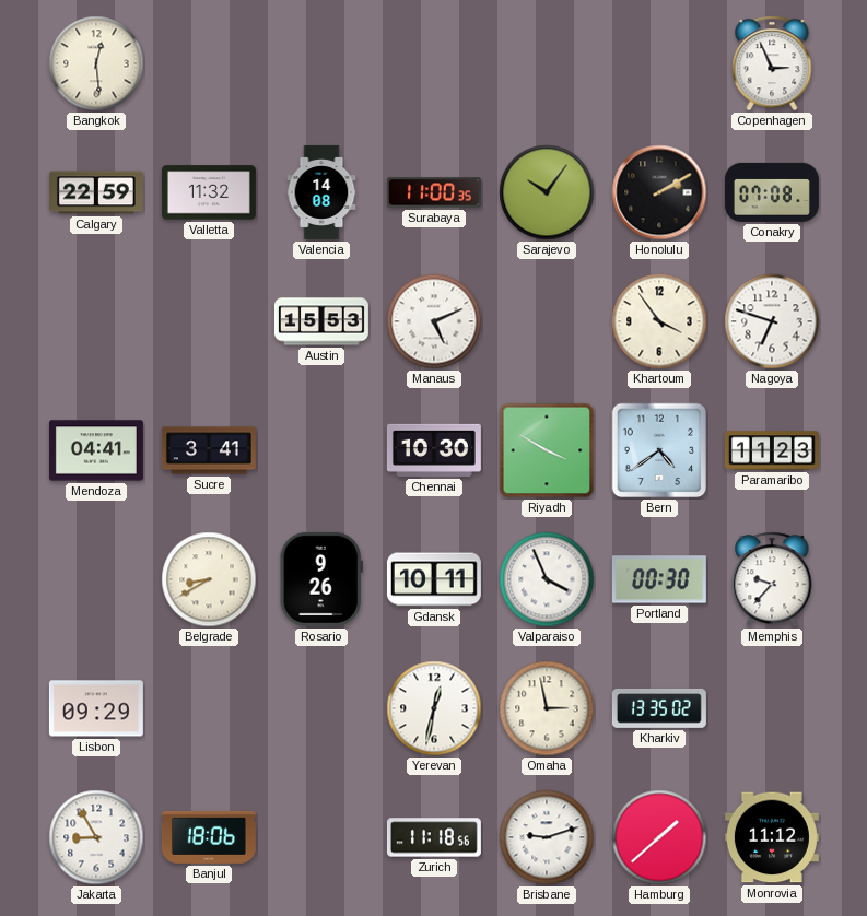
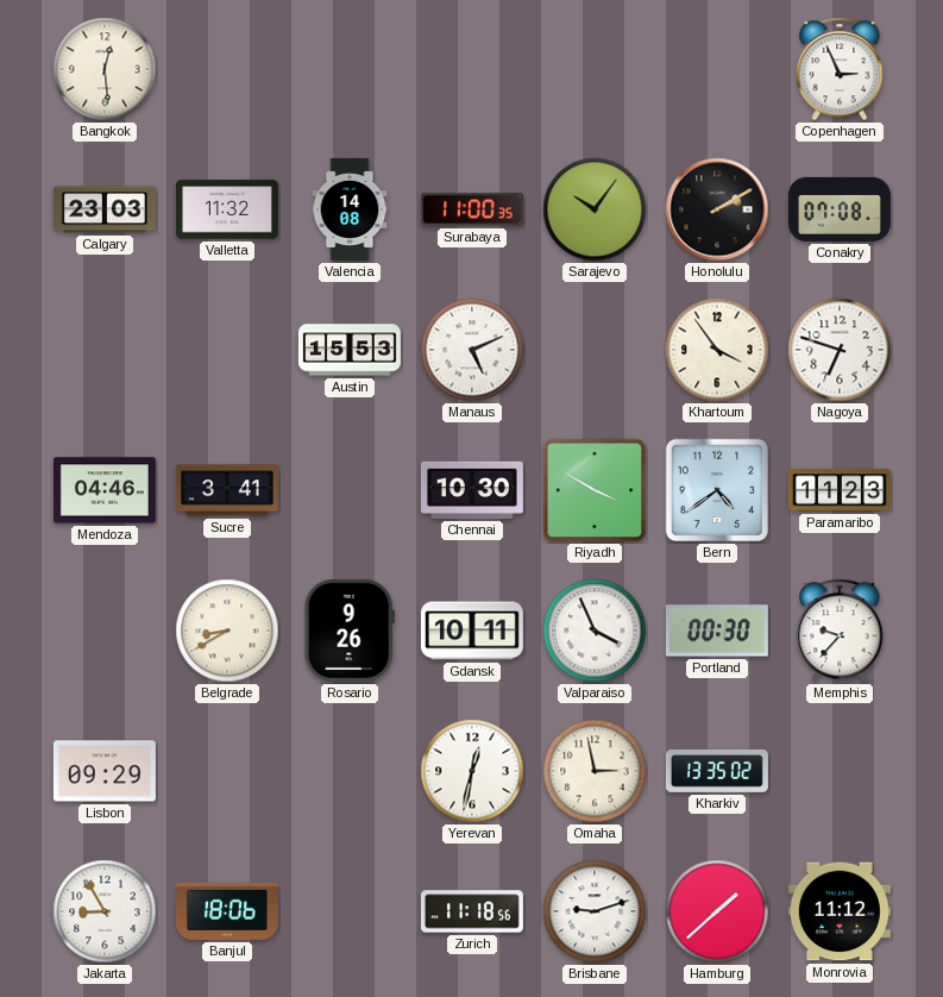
Calgary: 22:59 -> 23:03
Mendoza: 04:41 -> 04:46
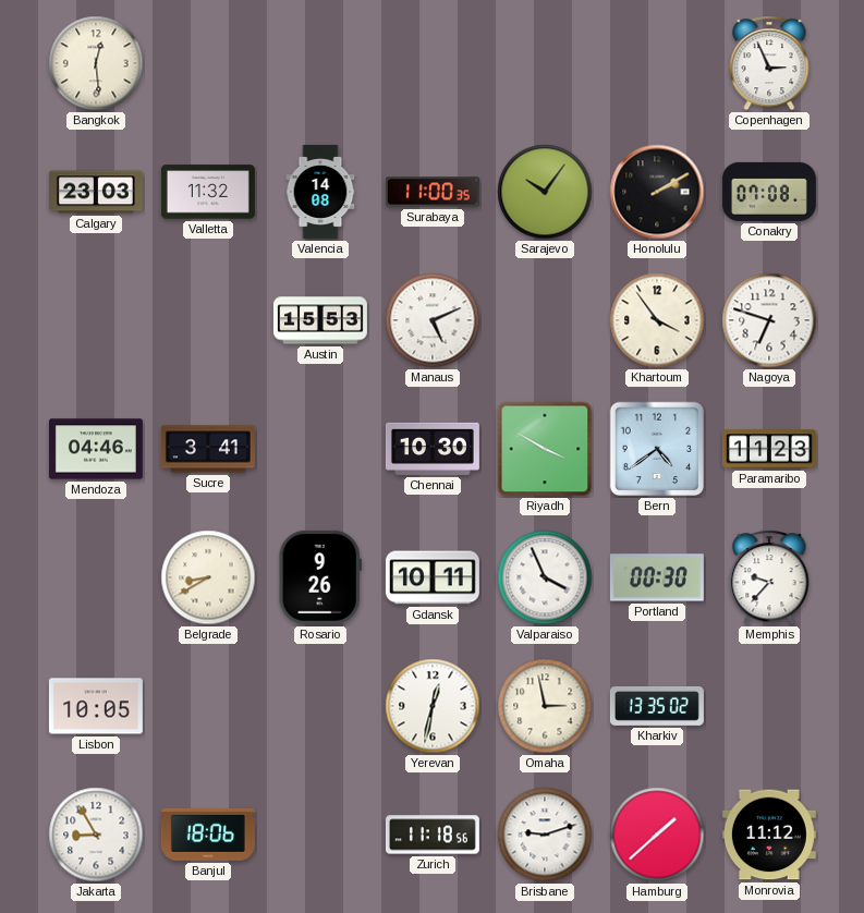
Lisbon: 09:29 -> 10:05
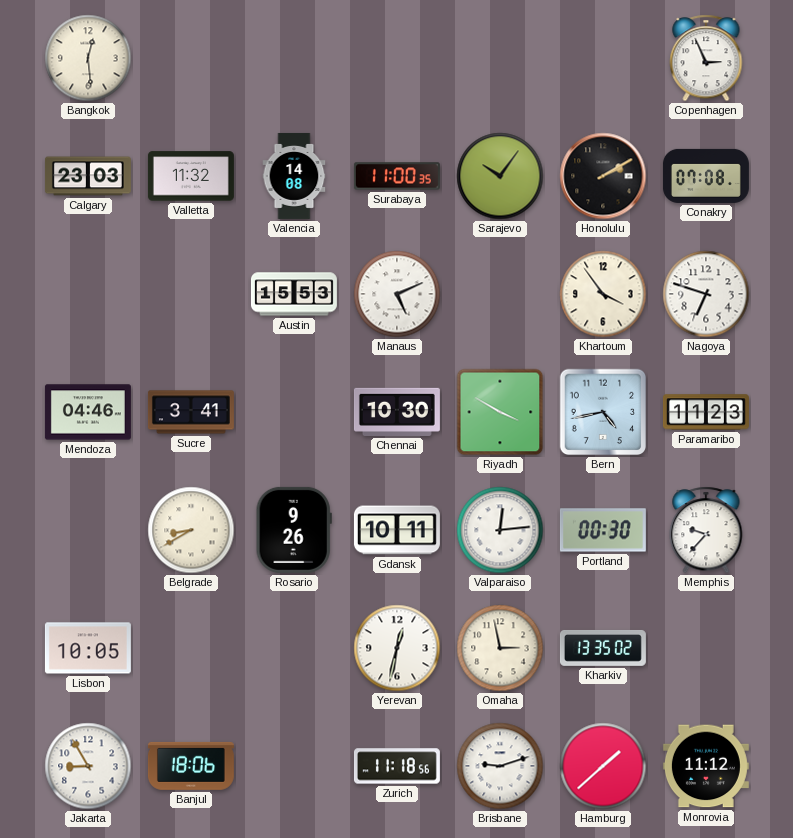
Bern: 4:39 -> 4:43
Valparaiso: 3:56 -> 12:14
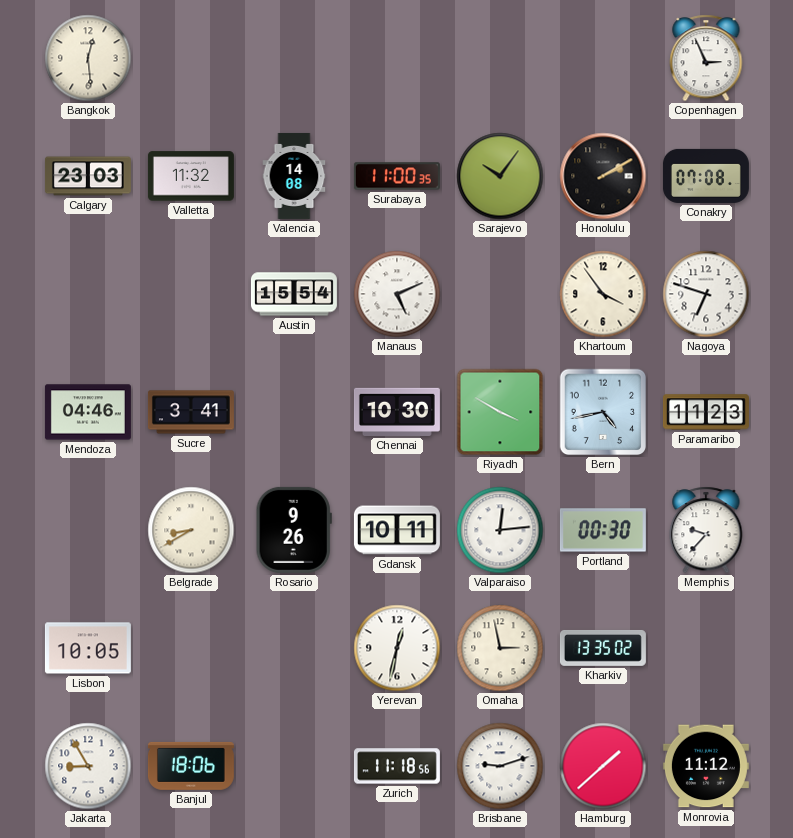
Austin: 15:53 -> 15:54
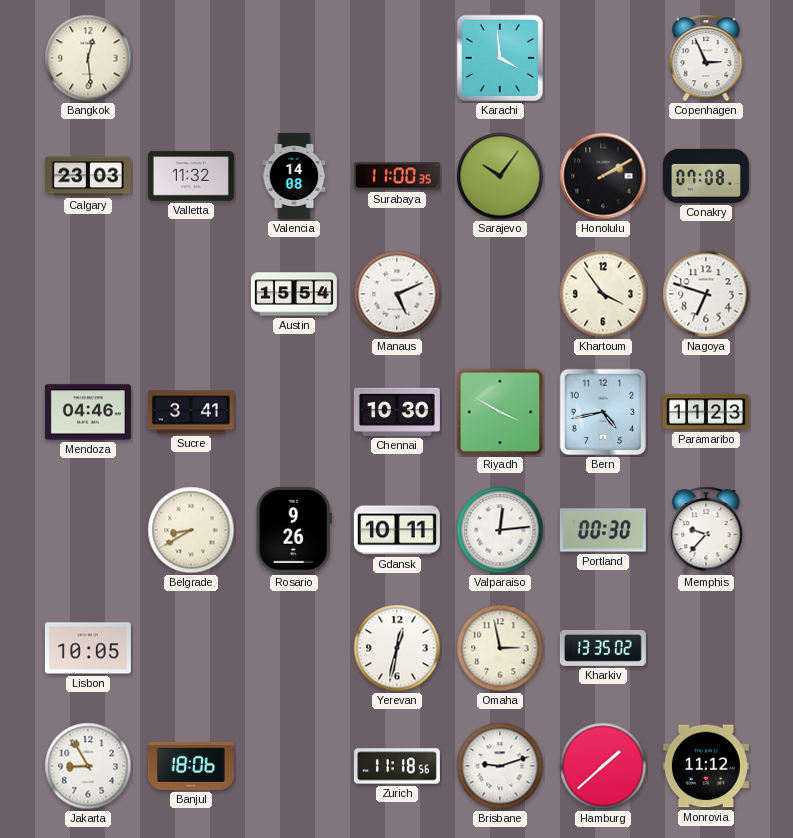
Karachi: none -> 3:59
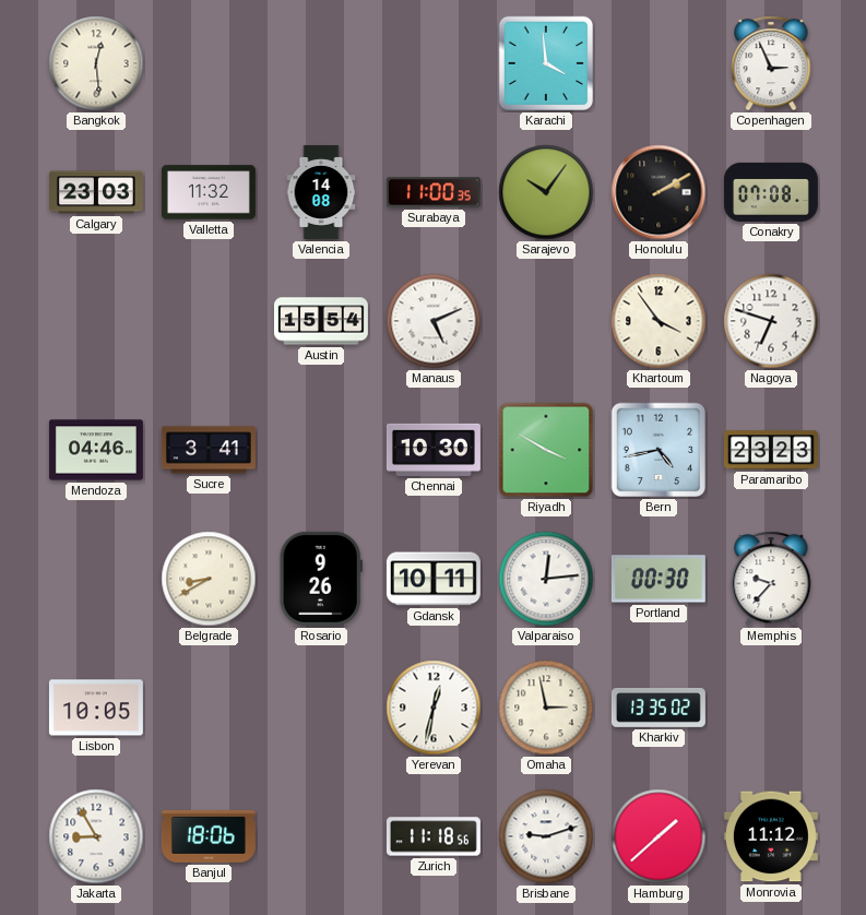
Paramaribo: 11:23 -> 23:23
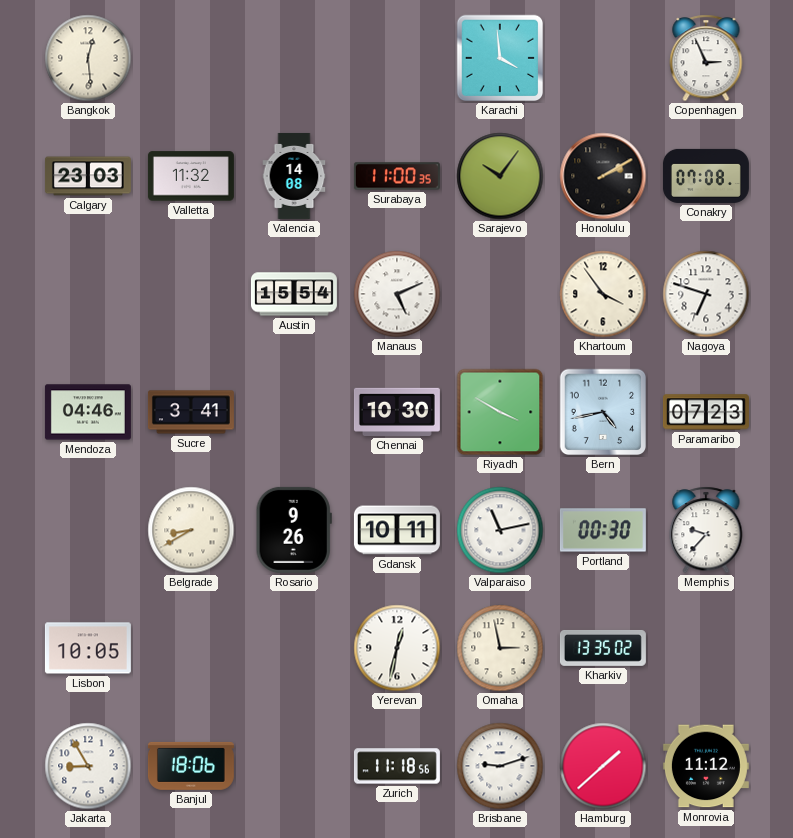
Paramaribo: 23:23 -> 07:23
Valparaiso: 12:14 -> 11:13
